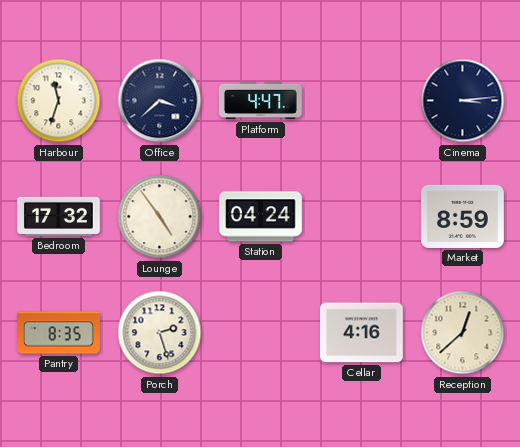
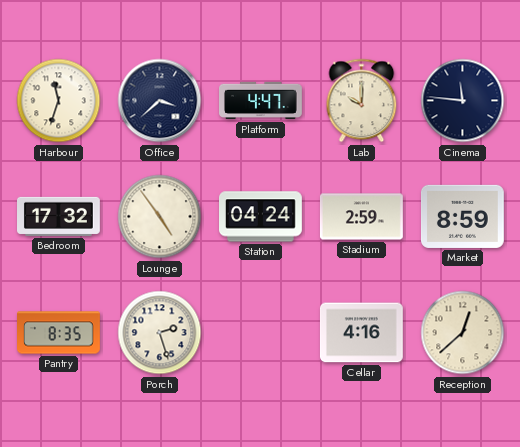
Lab: none -> 10:00
Cinema: 3:14 -> 11:46
Stadium: none -> 2:59
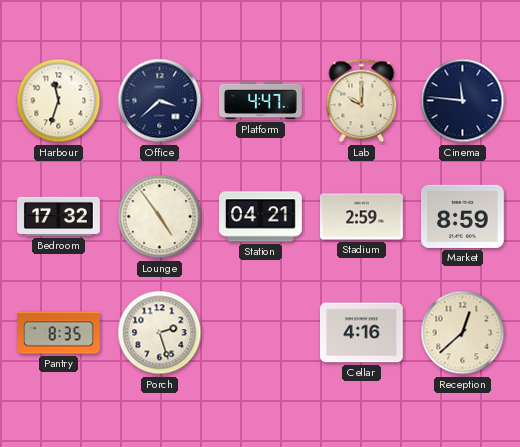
Station: 04:24 -> 04:21
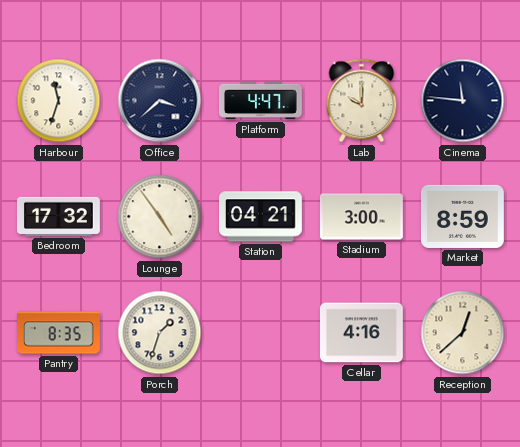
Stadium: 2:59 -> 3:00
Porch: 2:27 -> 1:33
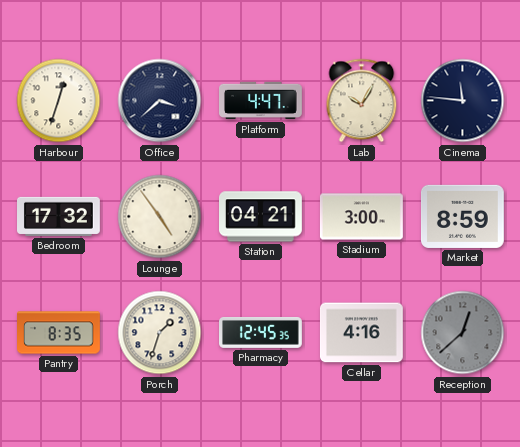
Harbour: 11:33 -> 12:33
Lab: 10:00 -> 10:05
Pharmacy: none -> 12:45
Reception dial: cream -> grey
